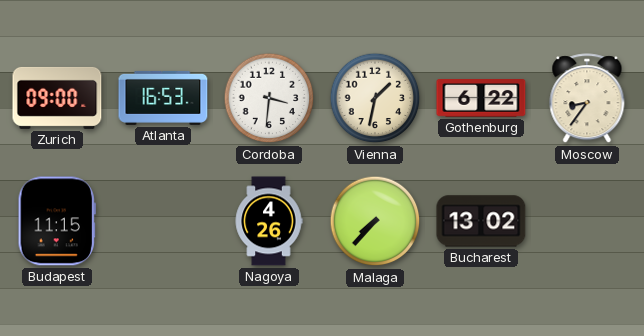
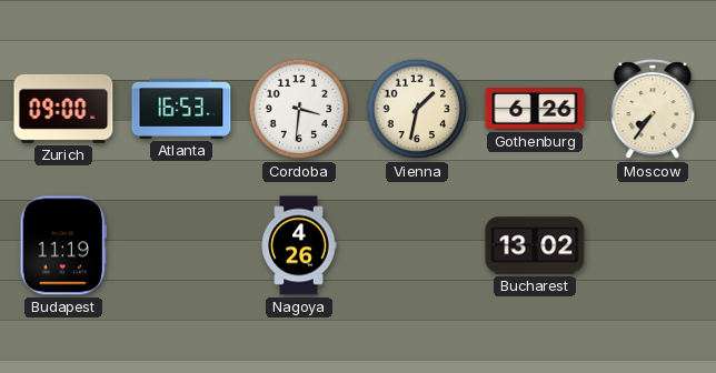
Gothenburg: 6:22 -> 6:26
Moscow: 8:36 -> 7:36
Budapest: 11:15 -> 11:19
Malaga: 7:37 -> none
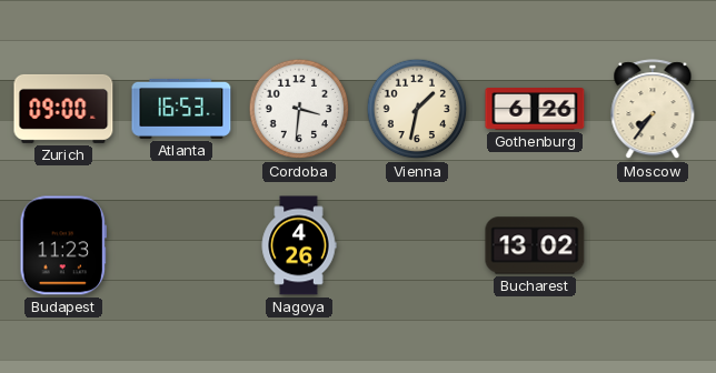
Budapest: 11:19 -> 11:23
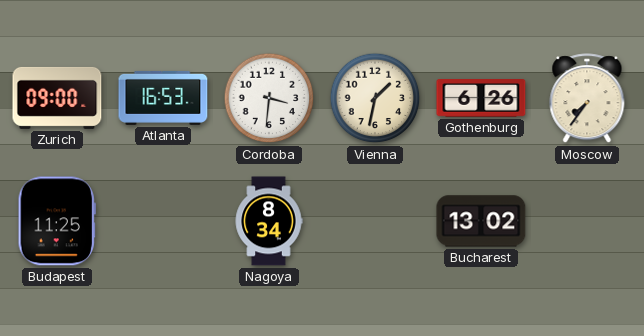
Budapest: 11:23 -> 11:25
Nagoya: 4:26 -> 8:34
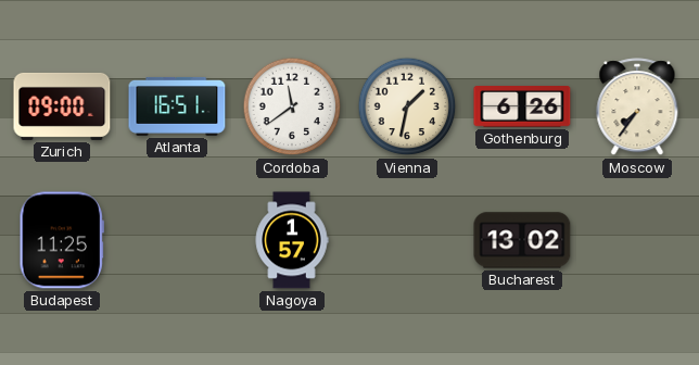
Atlanta: 16:53 -> 16:51
Cordoba: 3:31 -> 11:39
Nagoya: 8:34 -> 1:57
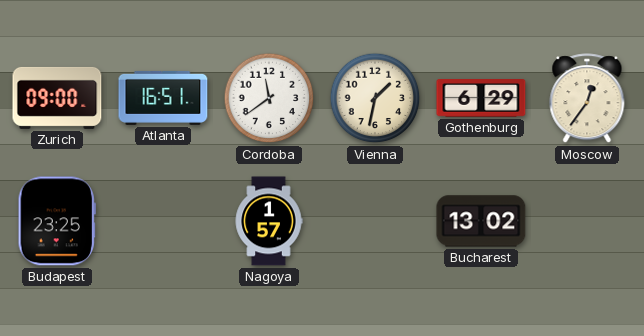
Gothenburg: 6:26 -> 6:29
Moscow: 7:36 -> 12:36
Budapest: 11:25 -> 23:25
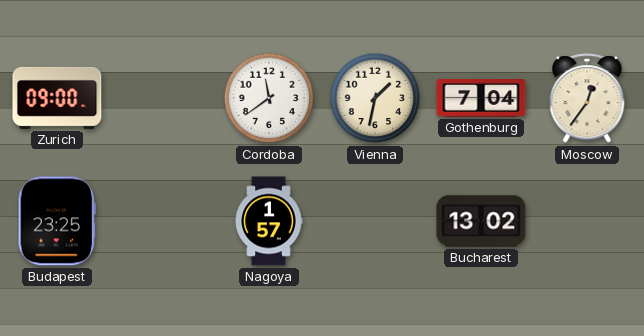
Atlanta: 16:51 -> none
Gothenburg: 6:29 -> 7:04
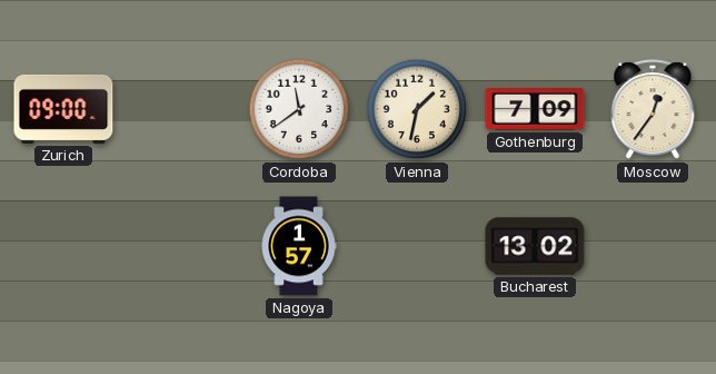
Gothenburg: 7:04 -> 7:09
Budapest: 23:25 -> none
